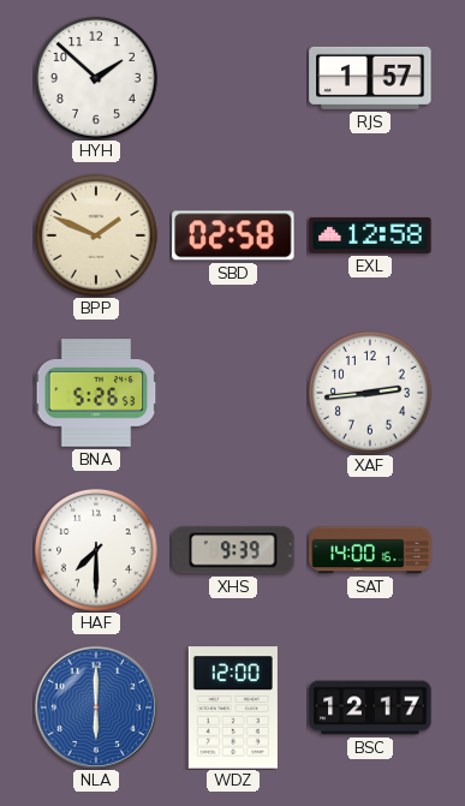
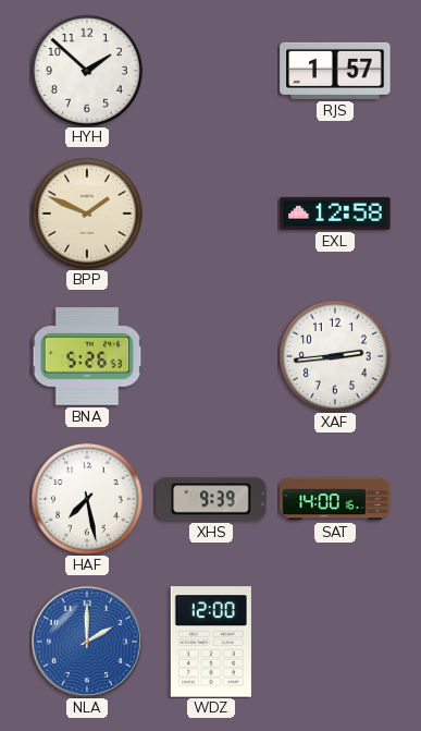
SBD: 02:58 -> none
HAF: 7:30 -> 7:28
NLA: 6:00 -> 2:00
BSC: 12:17 -> none
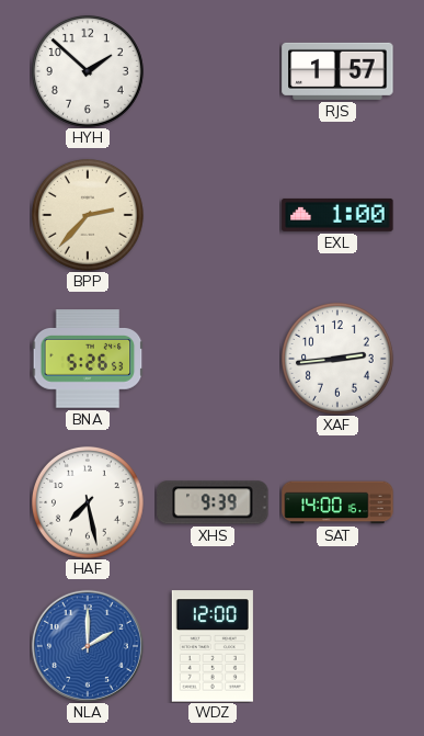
BPP: 1:49 -> 2:37
EXL: 12:58 -> 1:00
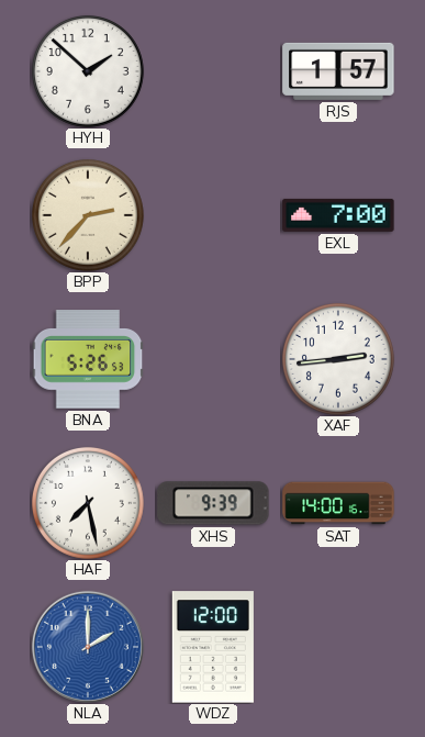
EXL: 1:00 -> 7:00
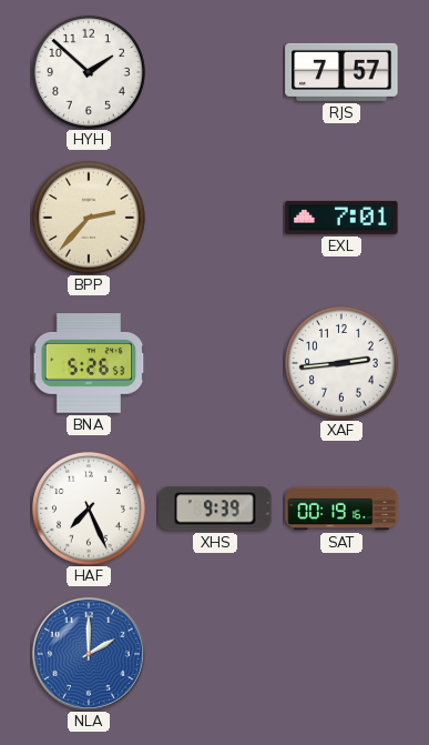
RJS: 1:57 -> 7:57
EXL: 7:00 -> 7:01
HAF: 7:28 -> 7:26
SAT: 14:00 -> 00:19
WDZ: 12:00 -> none
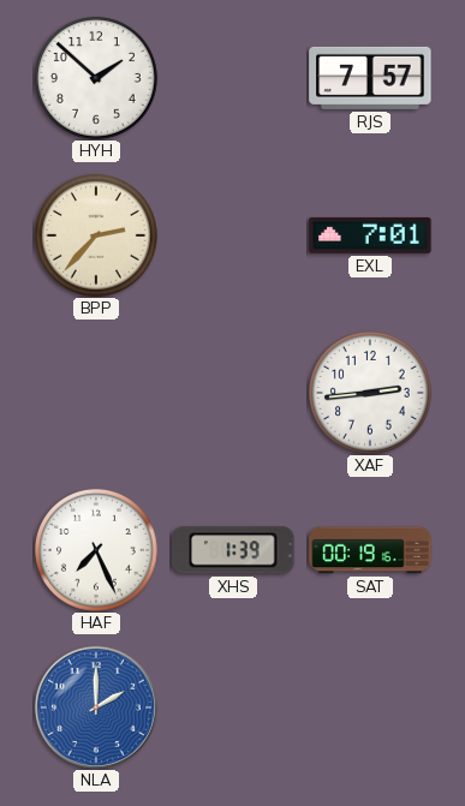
BNA: 5:26 -> none
XHS: 9:39 -> 1:39
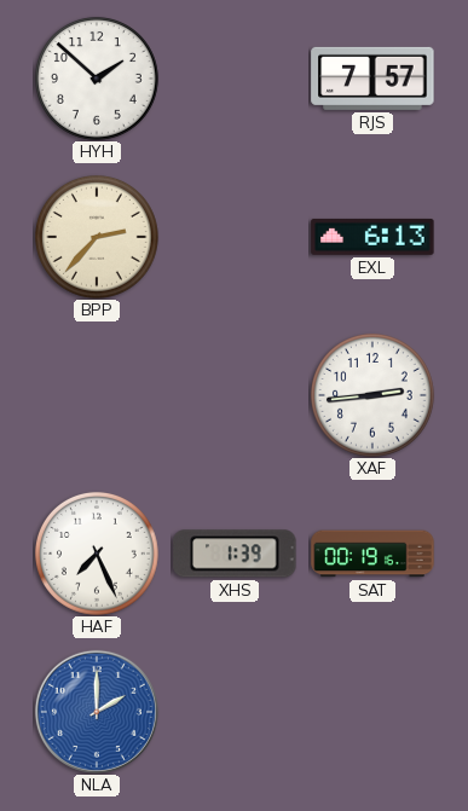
EXL: 7:01 -> 6:13
